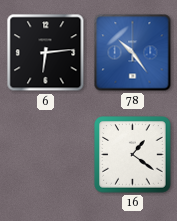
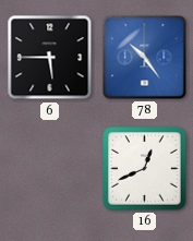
6: 6:14 -> 5:45
16: 1:21 -> 12:41
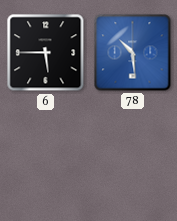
78: 10:24 -> 10:29
16: 12:41 -> none
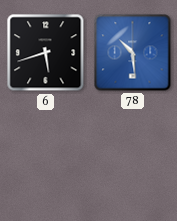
6: 5:45 -> 5:42
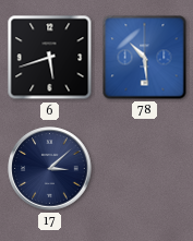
17: none -> 3:08
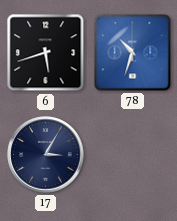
78: 10:29 -> 10:33
17: 3:08 -> 3:05
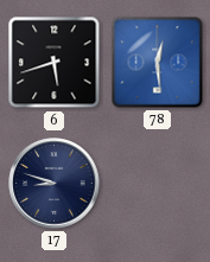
78: 10:33 -> 12:29
17: 3:05 -> 8:48
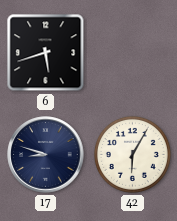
78: 12:29 -> none
42: none -> 6:05
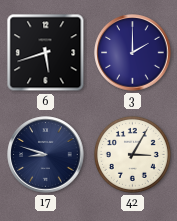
3: none -> 2:00
42: 6:05 -> 3:05
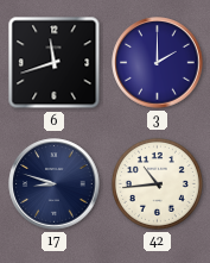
6: 5:42 -> 11:42
42: 3:05 -> 10:44
